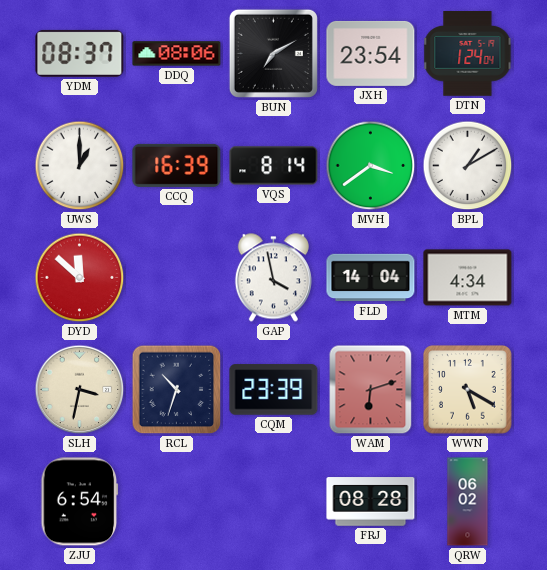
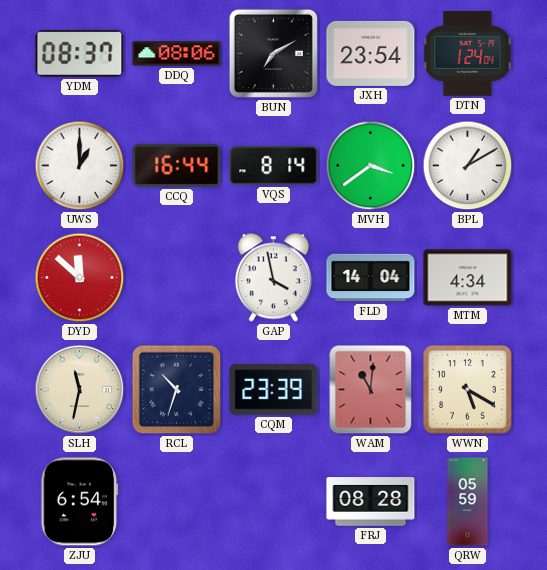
CCQ: 16:39 -> 16:44
SLH: 3:32 -> 11:32
WAM: 6:12 -> 11:01
QRW: 06:02 -> 05:59
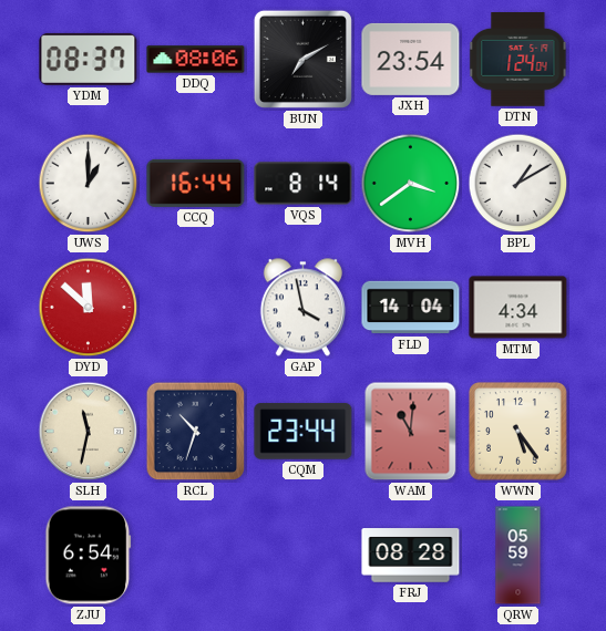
CQM: 23:39 -> 23:44
WWN: 5:20 -> 5:24
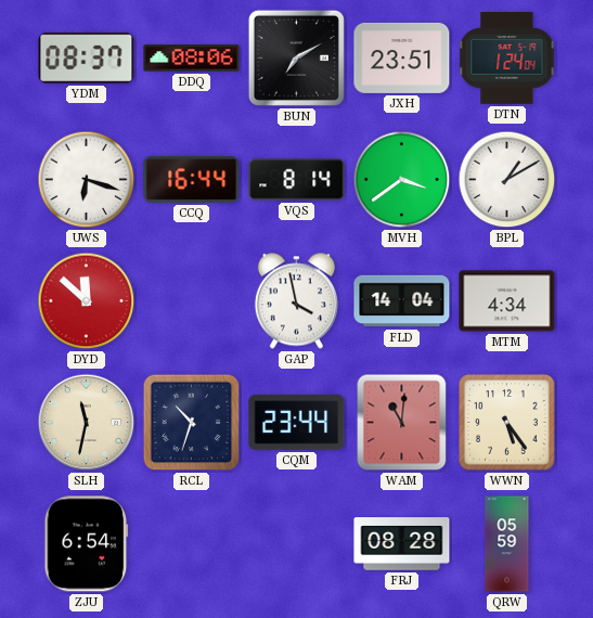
JXH: 23:54 -> 23:51
UWS: 1:00 -> 6:18
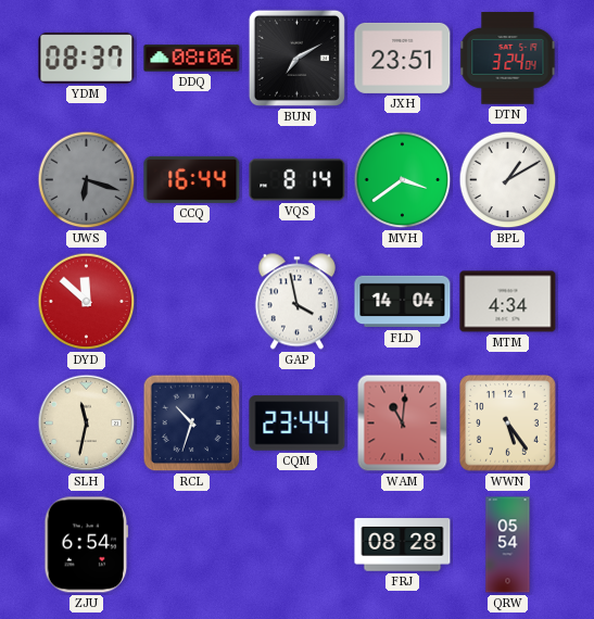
DTN: 1:24 -> 3:24
UWS dial: white -> grey
QRW: 05:59 -> 05:54
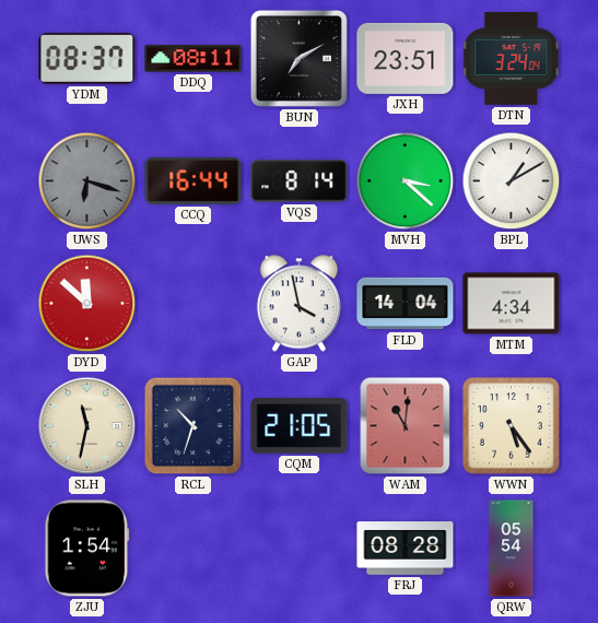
DDQ: 08:06 -> 08:11
MVH: 3:39 -> 3:22
CQM: 23:44 -> 21:05
ZJU: 6:54 -> 1:54
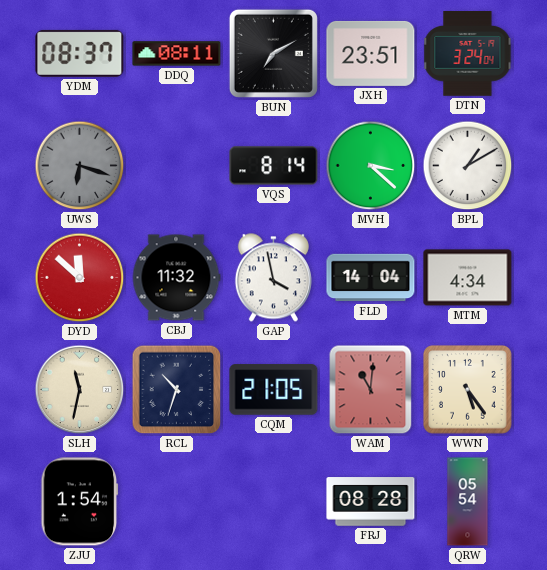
CCQ: 16:44 -> none
CBJ: none -> 11:32
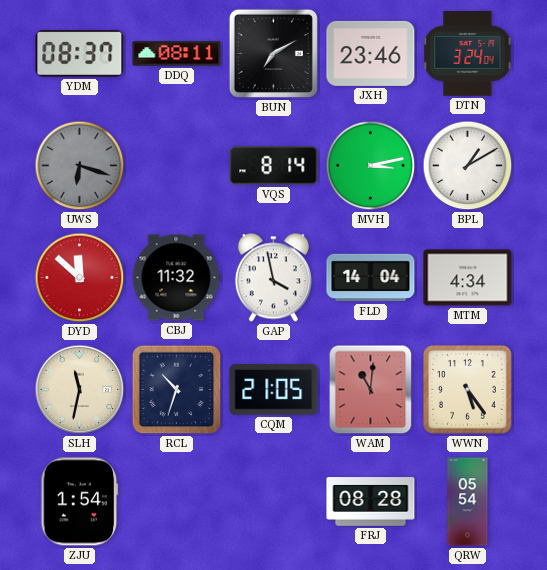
JXH: 23:51 -> 23:46
MVH: 3:22 -> 3:13
